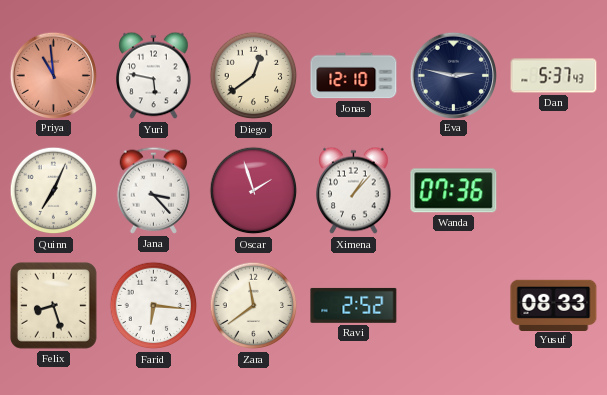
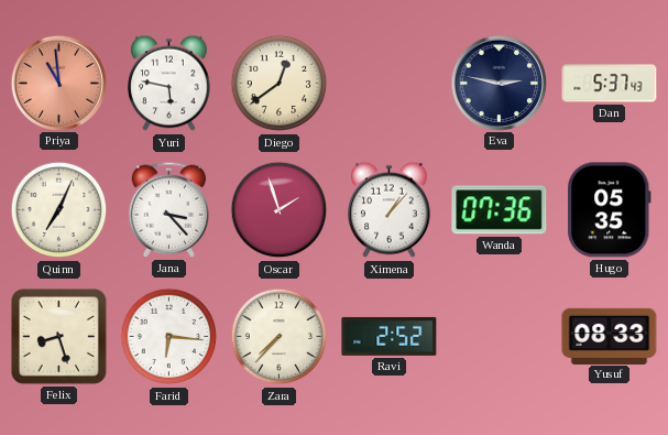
Jonas: 12:10 -> none
Hugo: none -> 05:35
Zara: 11:39 -> 7:37
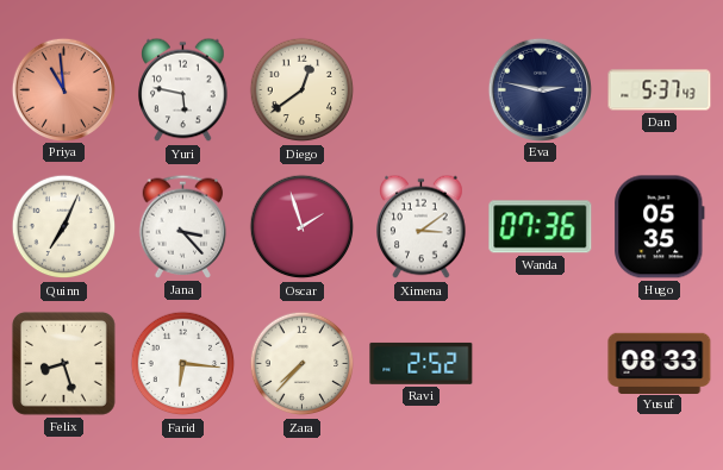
Ximena: 1:07 -> 3:09
